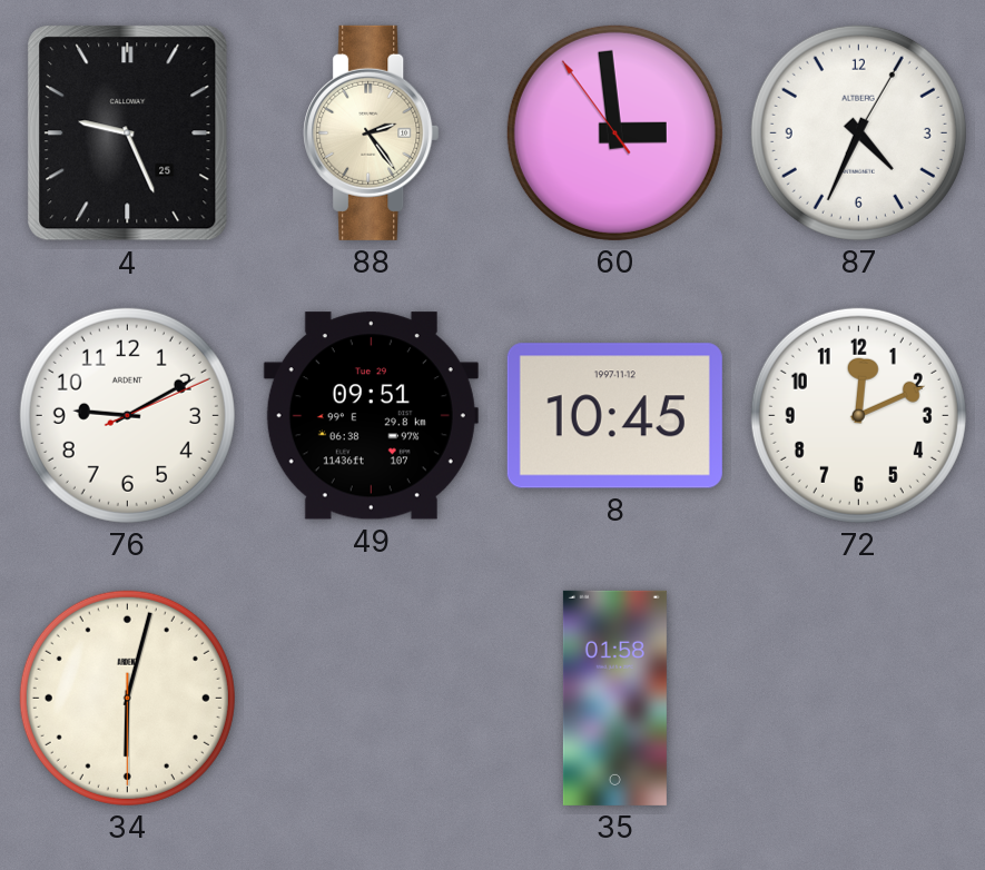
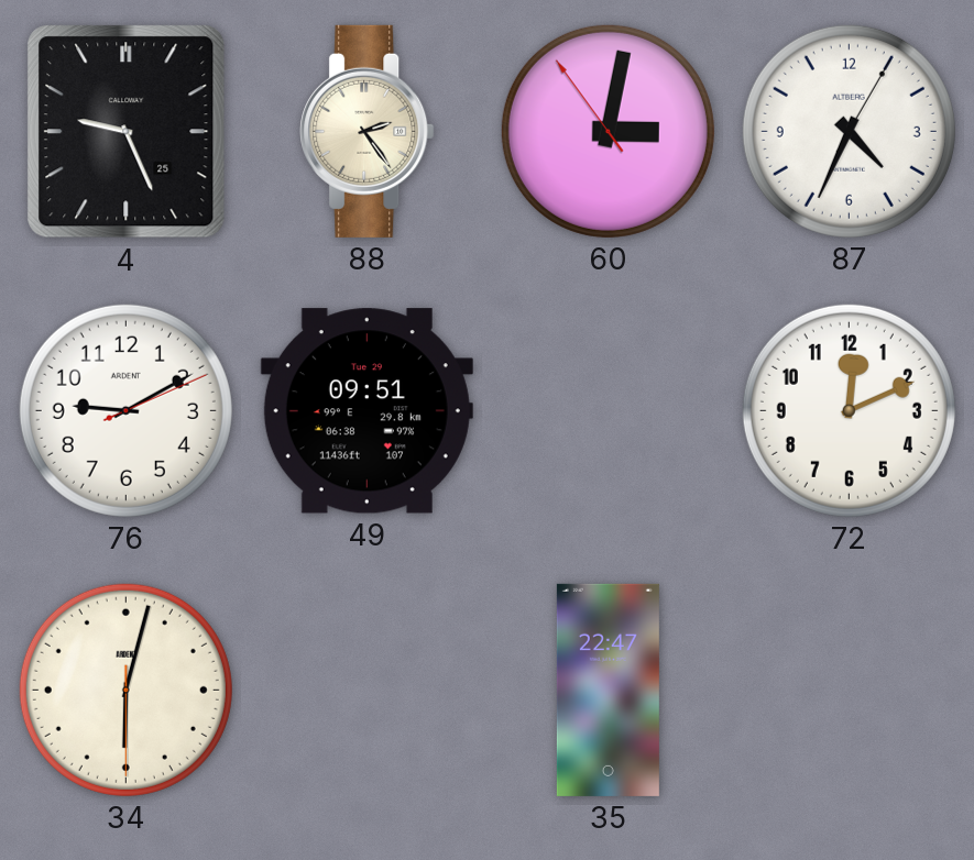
60: 2:58 -> 3:01
8: 10:45 -> none
35: 01:58 -> 22:47
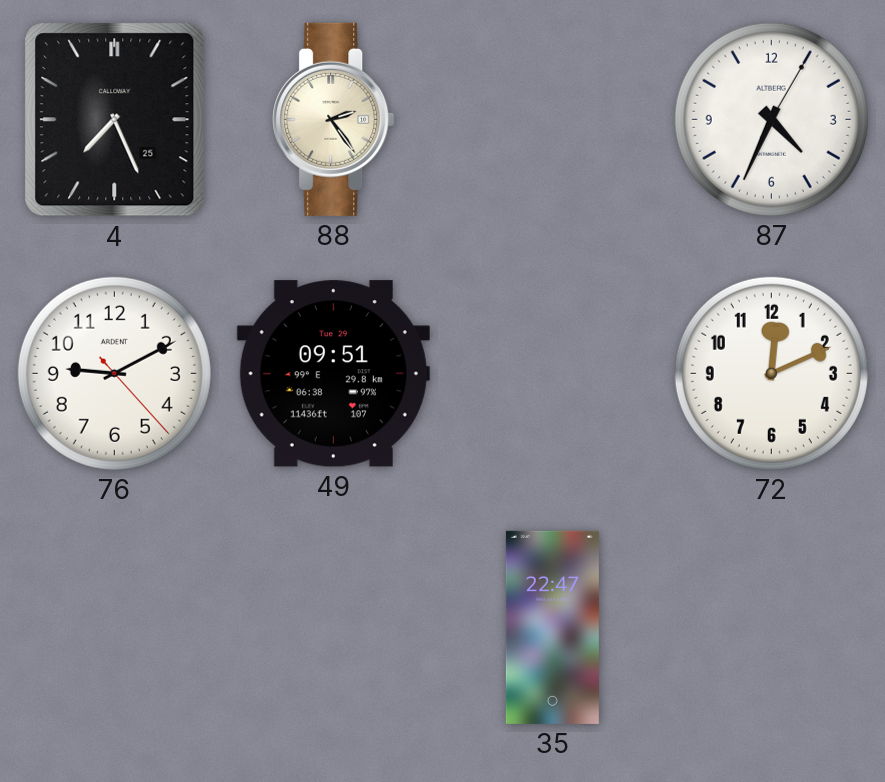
4: 9:26 -> 7:26
60: 3:01 -> none
76: 9:10:11 -> 9:10:23
34: 6:02 -> none
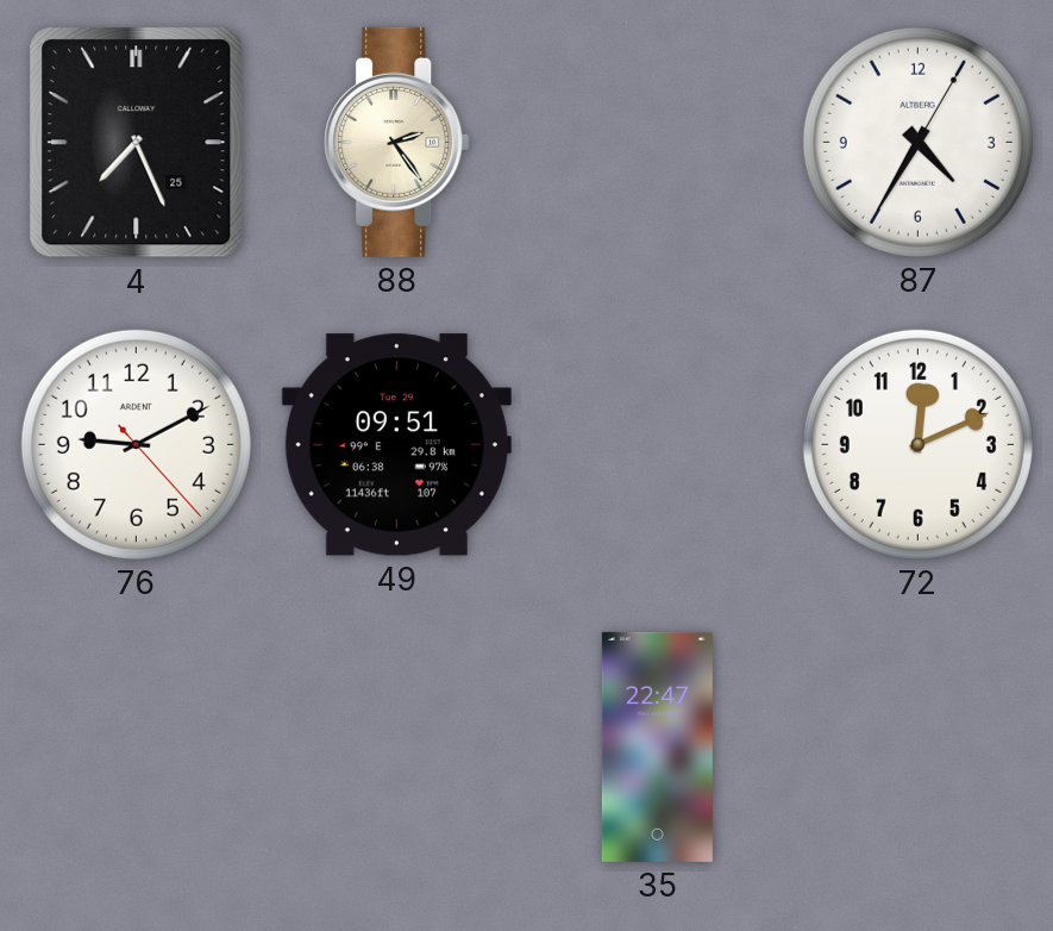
87: 4:34 -> 4:35
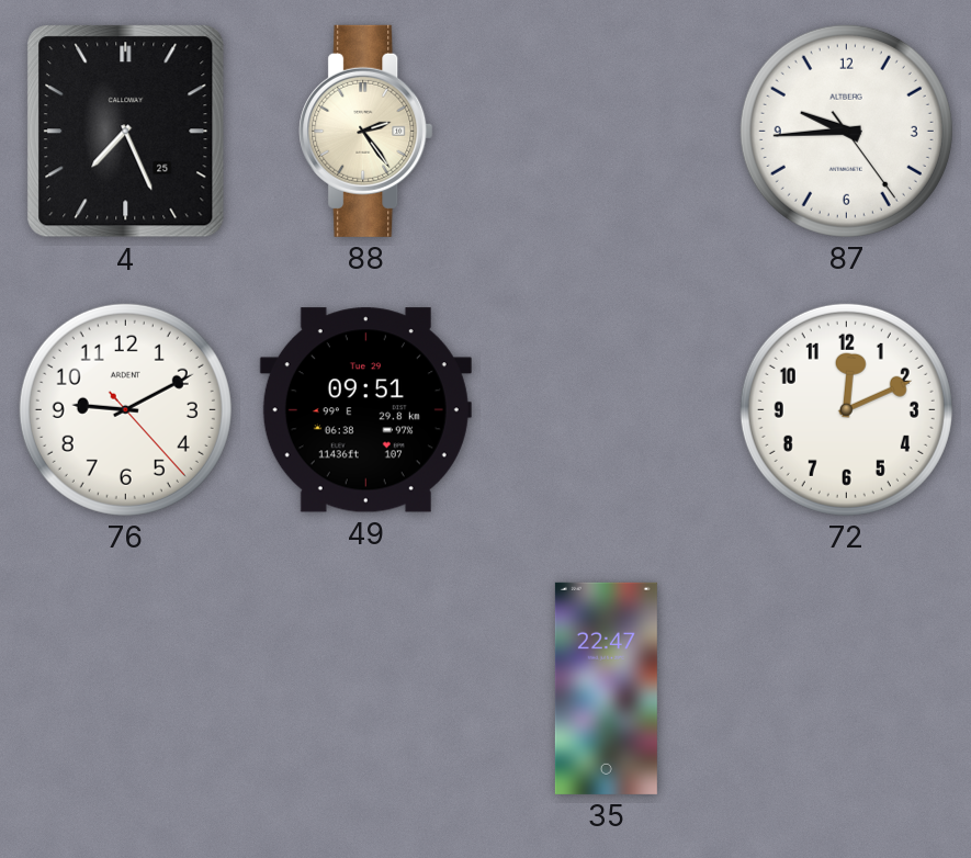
87: 4:35 -> 9:44
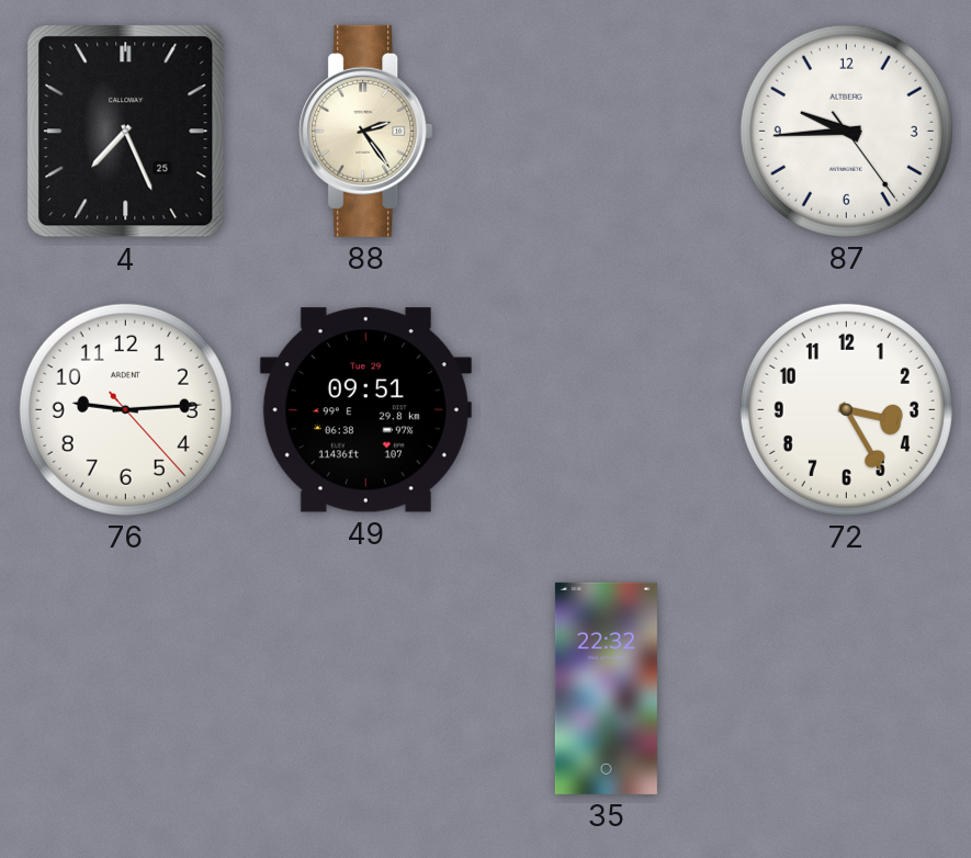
76: 9:10 -> 9:14
72: 12:11 -> 3:25
35: 22:47 -> 22:32
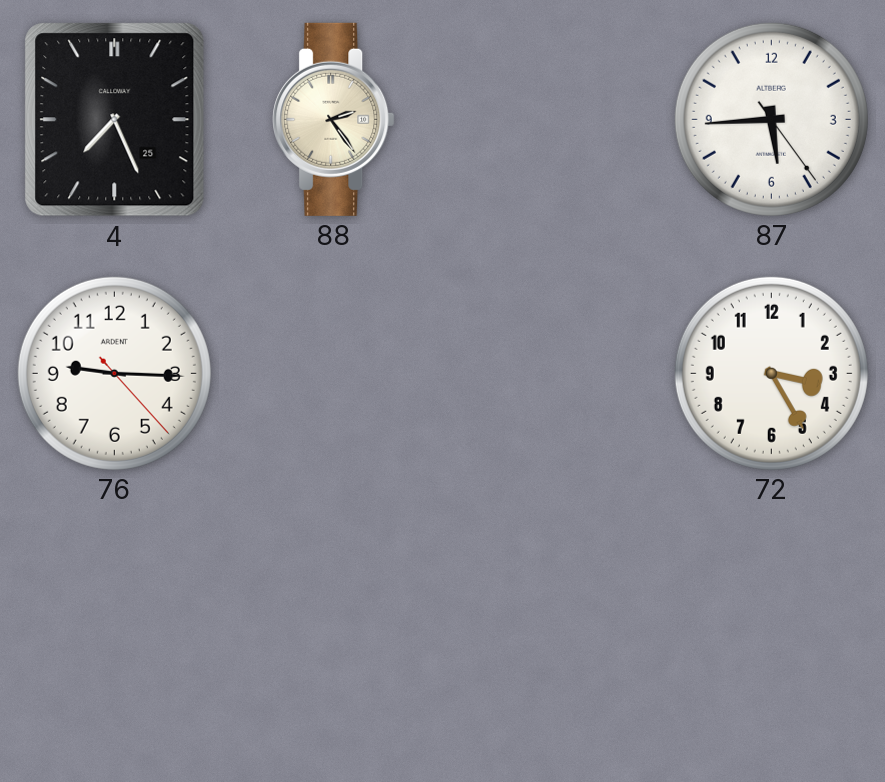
87: 9:44 -> 5:44
76: 9:14 -> 9:15
49: 09:51 -> none
35: 22:32 -> none
